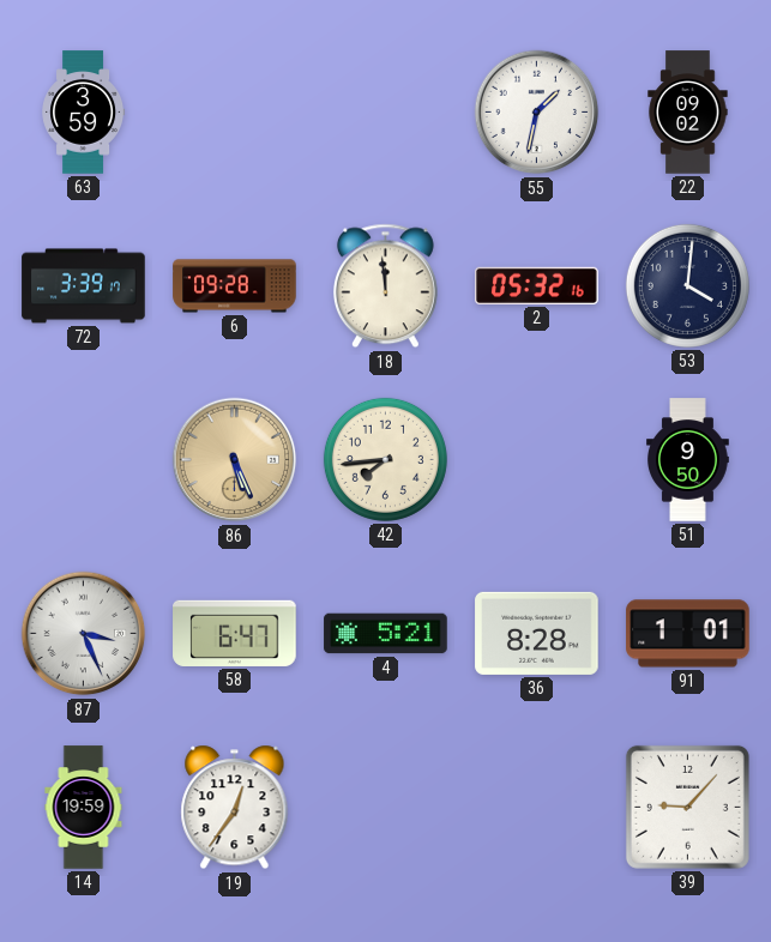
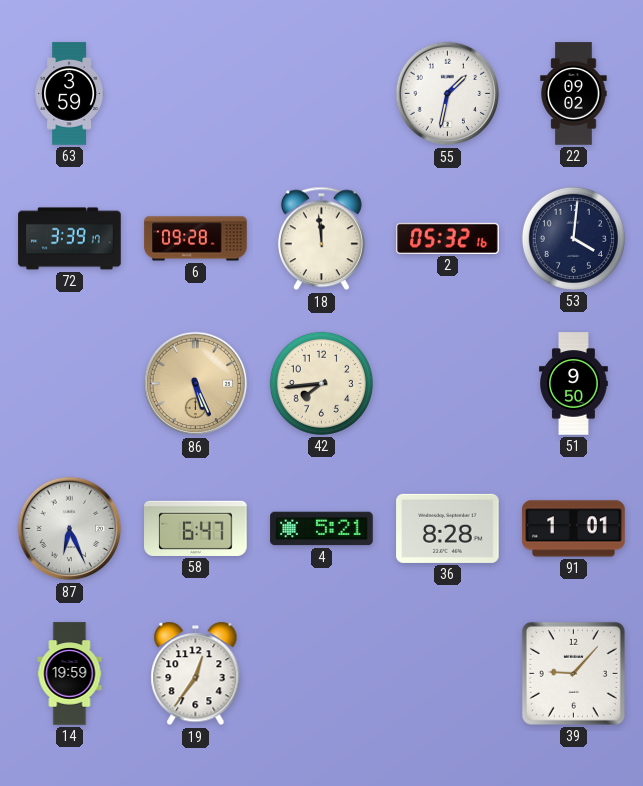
87: 3:26 -> 6:26
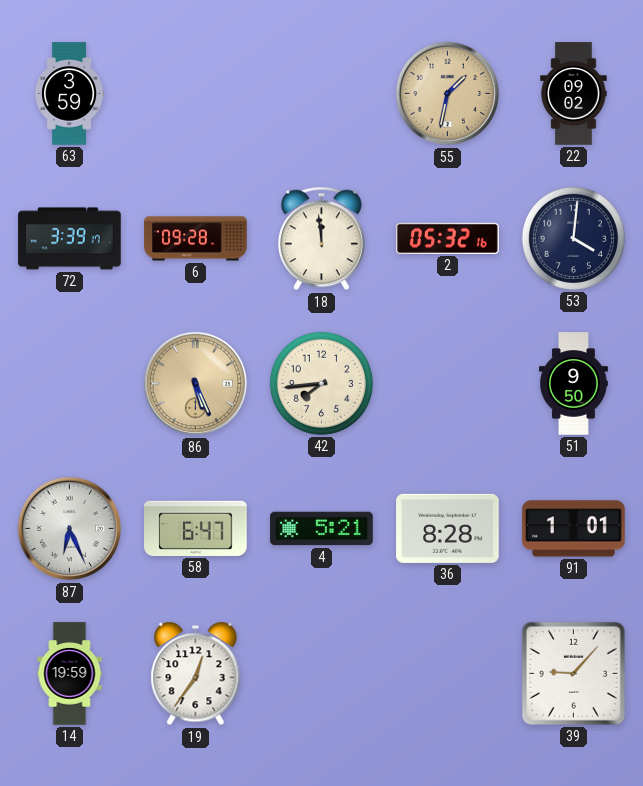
55 dial: white -> champagne
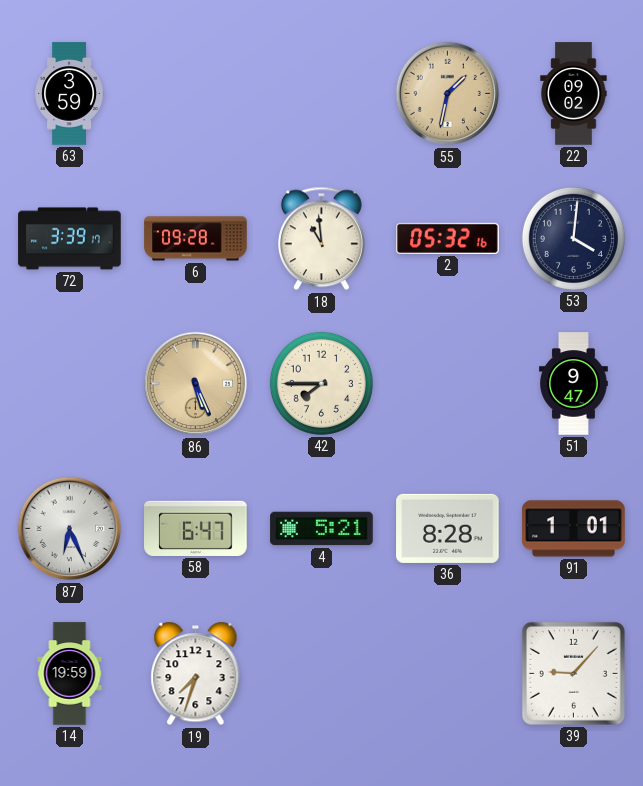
18: 11:59 -> 10:59
42: 7:44 -> 7:45
51: 9:50 -> 9:47
19: 12:36 -> 7:33
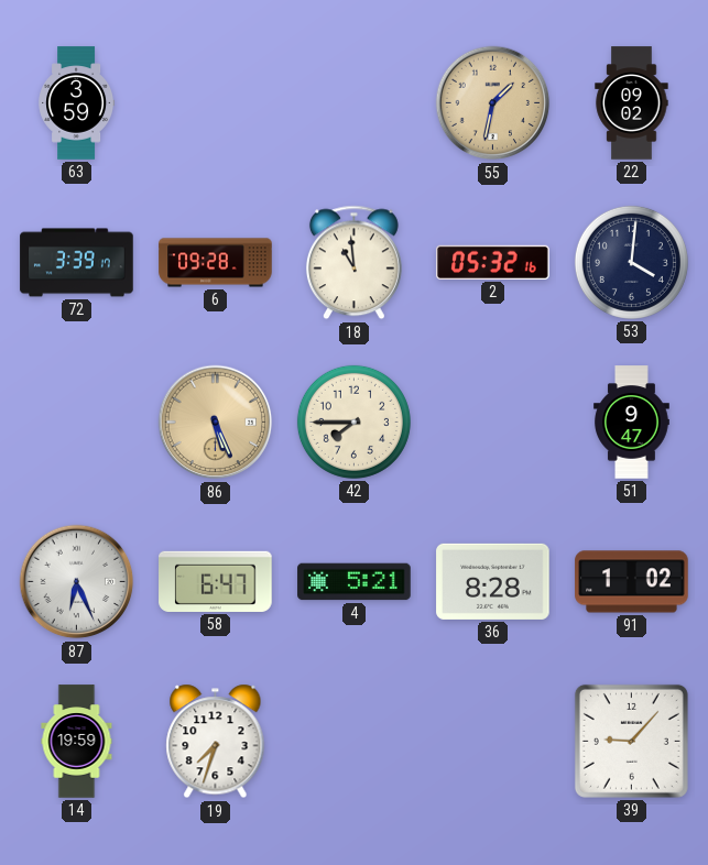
91: 1:01 -> 1:02
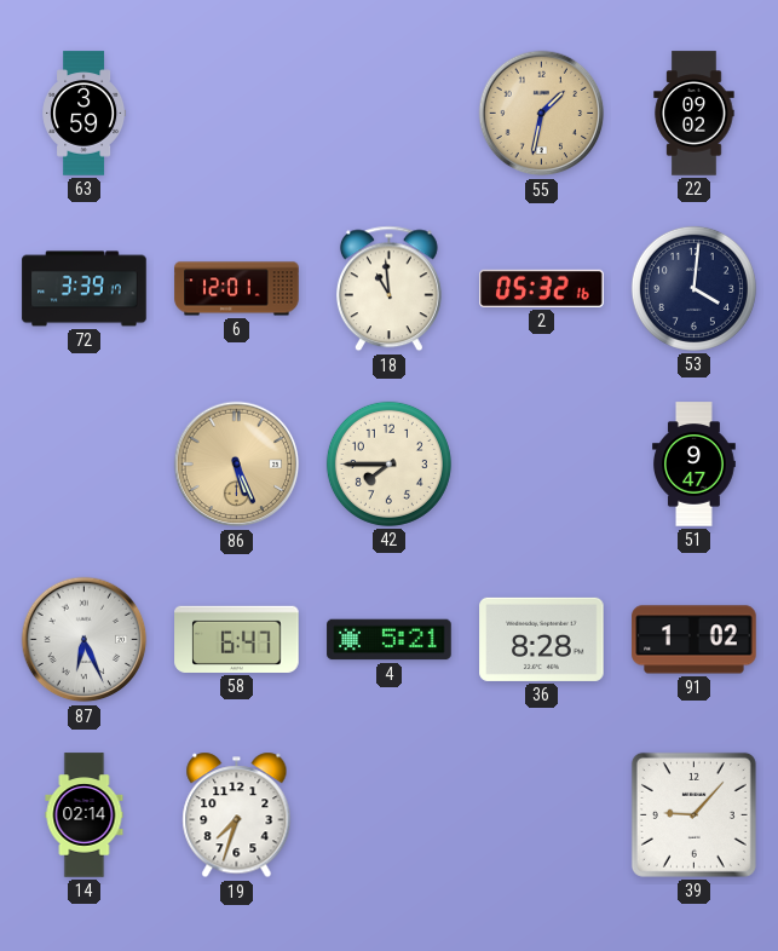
6: 09:28 -> 12:01
14: 19:59 -> 02:14
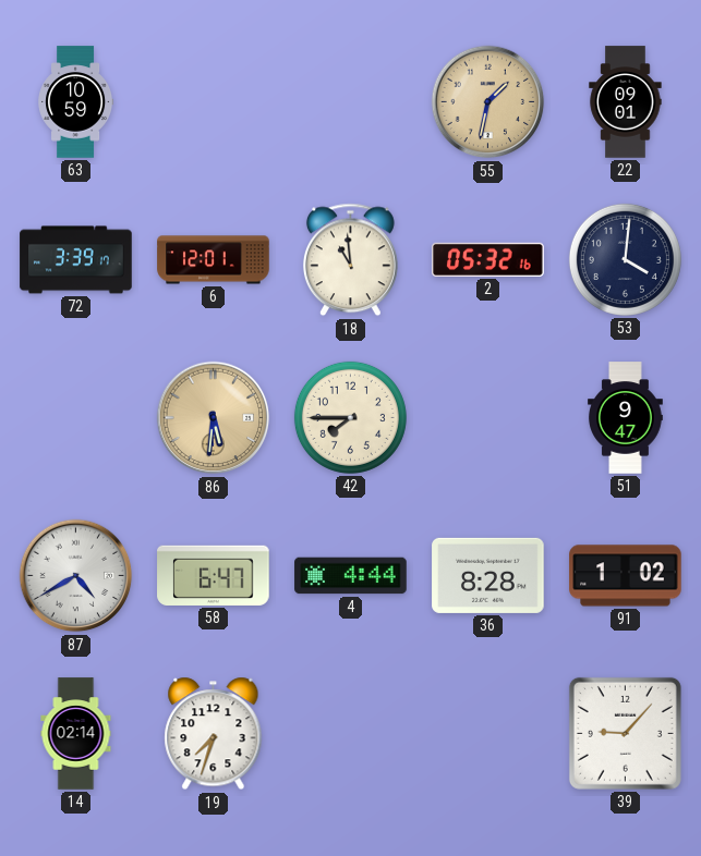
63: 3:59 -> 10:59
22: 09:02 -> 09:01
86: 5:26 -> 5:31
87: 6:26 -> 4:40
4: 5:21 -> 4:44
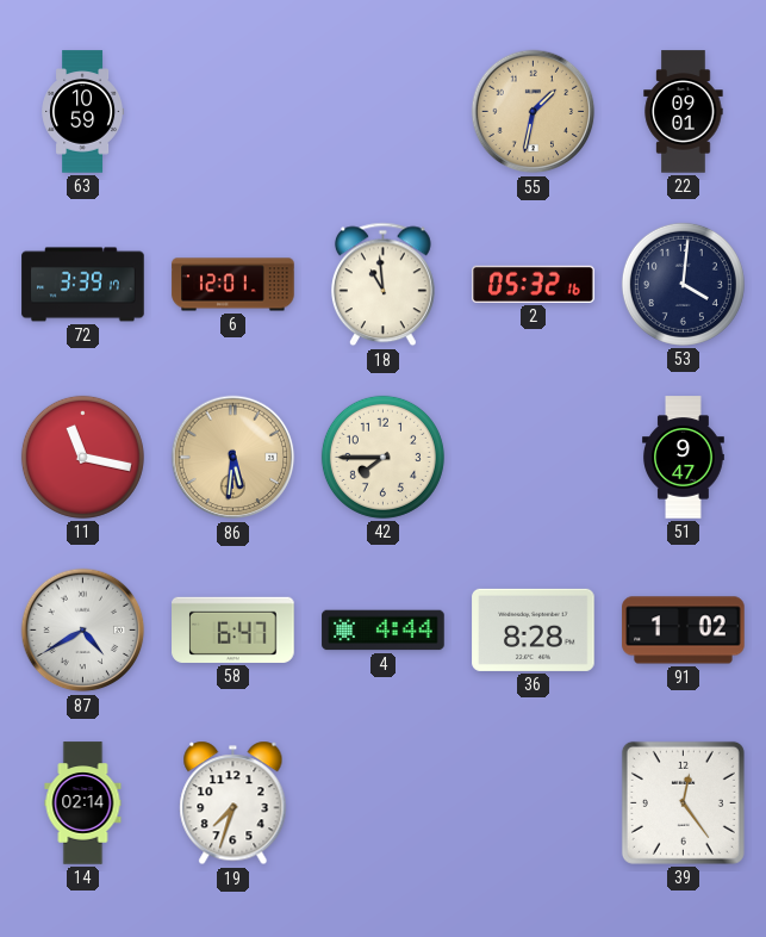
11: none -> 11:17
39: 9:07 -> 12:24
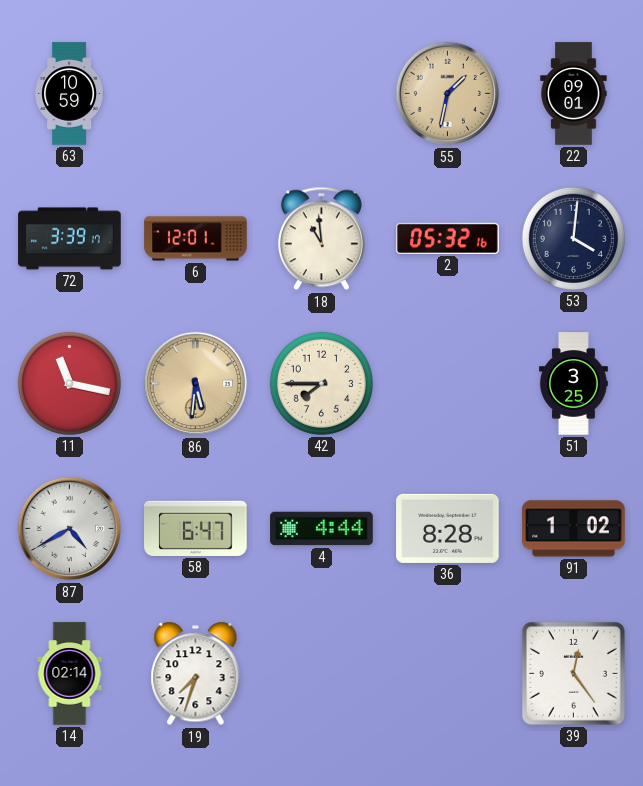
51: 9:47 -> 3:25
